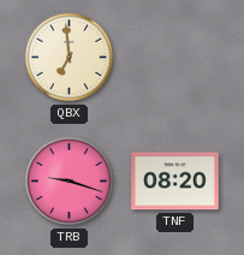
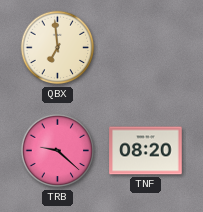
TRB: 9:18 -> 9:22
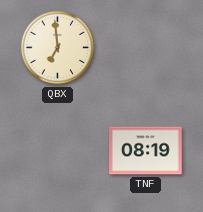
TRB: 9:22 -> none
TNF: 08:20 -> 08:19
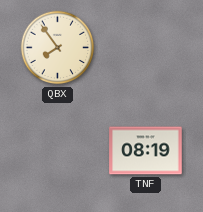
QBX: 6:59 -> 7:54
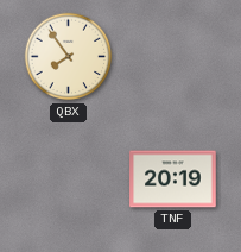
TNF: 08:19 -> 20:19
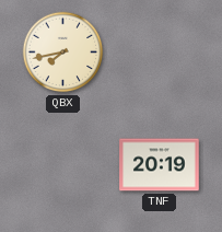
QBX: 7:54 -> 7:43
